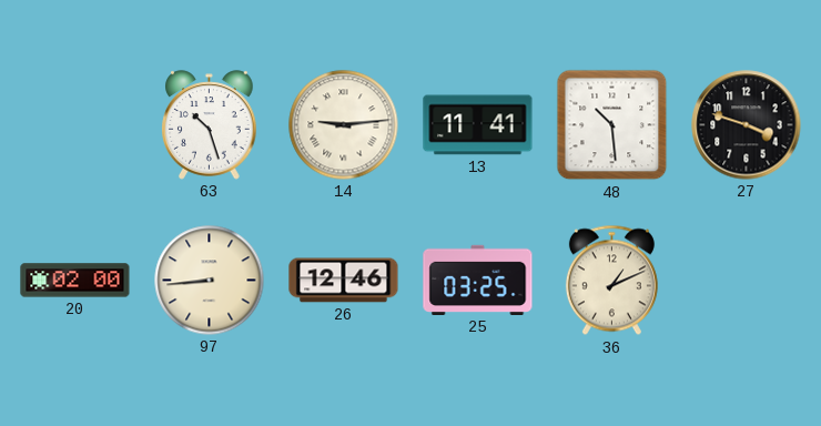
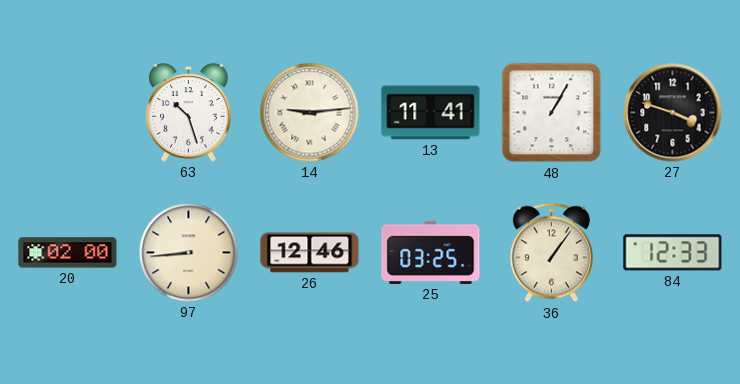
48: 10:29 -> 1:05
36: 1:11 -> 1:06
84: none -> 12:33
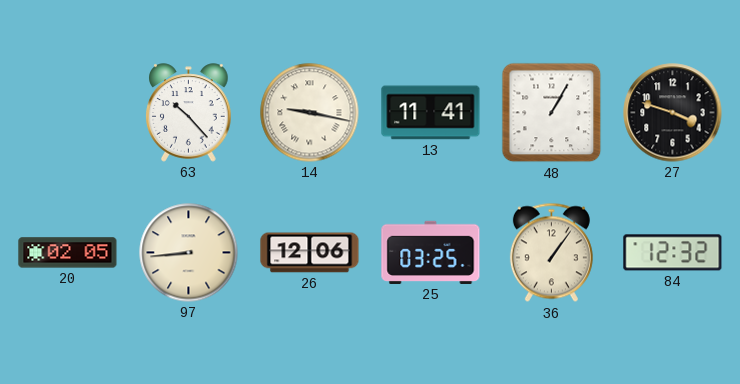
63: 10:27 -> 10:23
14: 9:14 -> 9:17
20: 02:00 -> 02:05
26: 12:46 -> 12:06
84: 12:33 -> 12:32
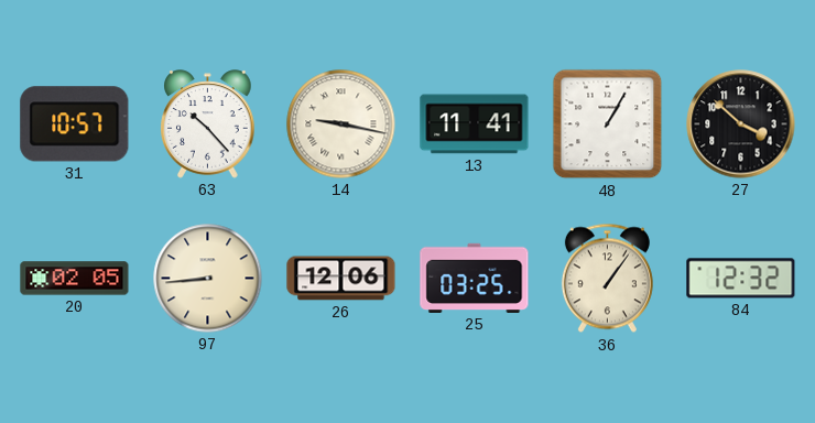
31: none -> 10:57
27: 3:48 -> 3:52
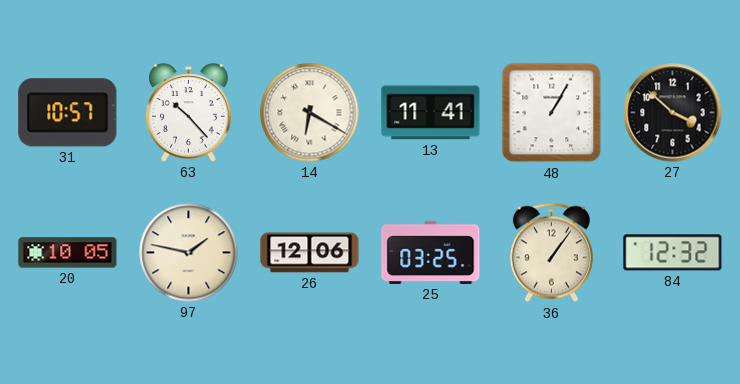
14: 9:17 -> 6:20
20: 02:05 -> 10:05
97: 8:44 -> 1:47
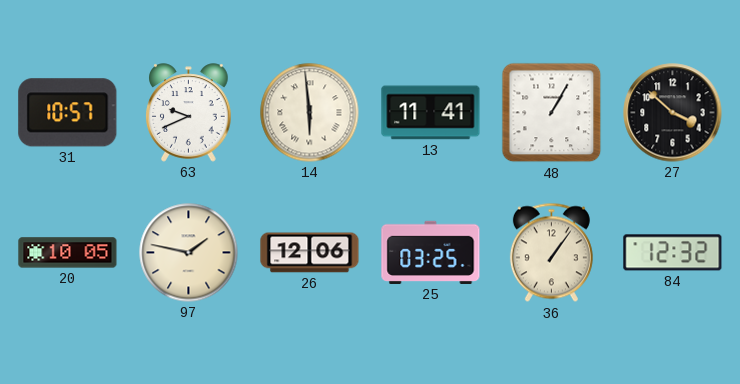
63: 10:23 -> 9:41
14: 6:20 -> 5:59
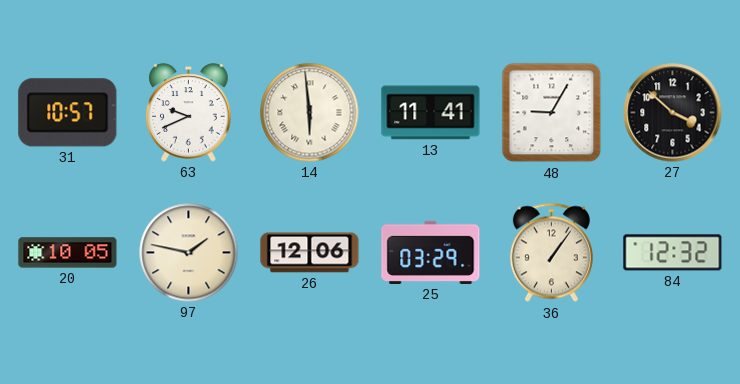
48: 1:05 -> 9:05
25: 03:25 -> 03:29
